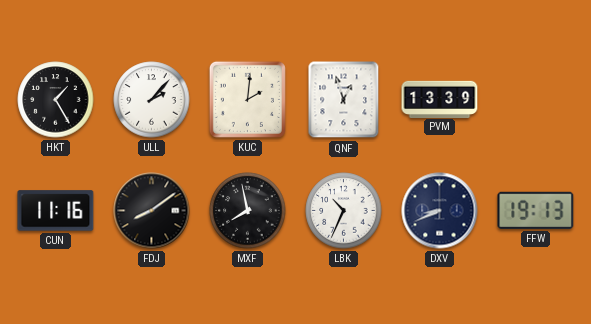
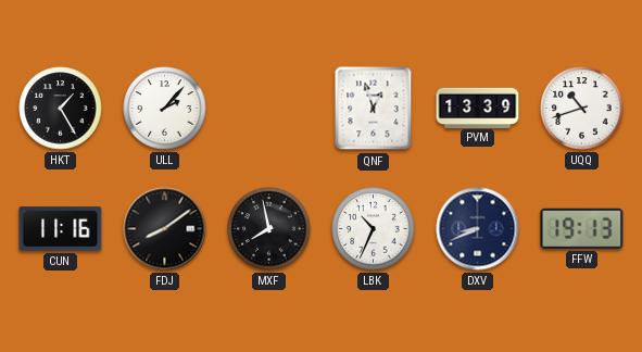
KUC: 2:01 -> none
UQQ: none -> 10:42
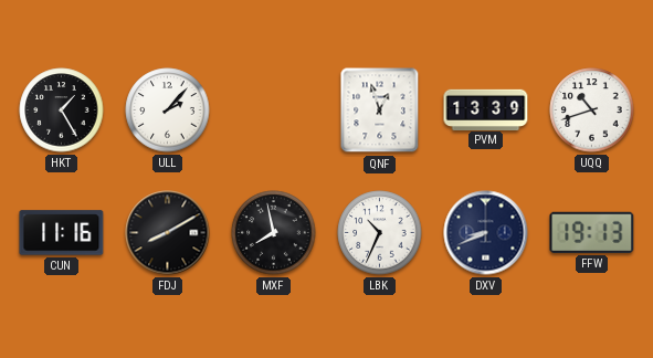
FDJ: 8:09 -> 8:10
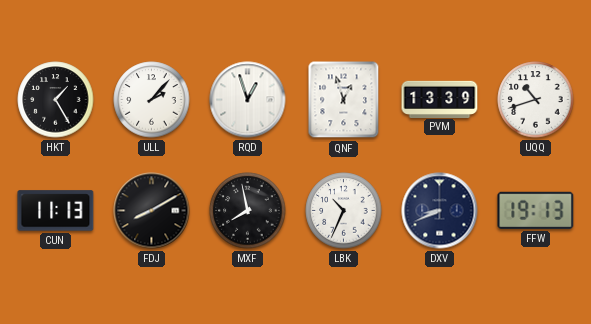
RQD: none -> 12:57
CUN: 11:16 -> 11:13
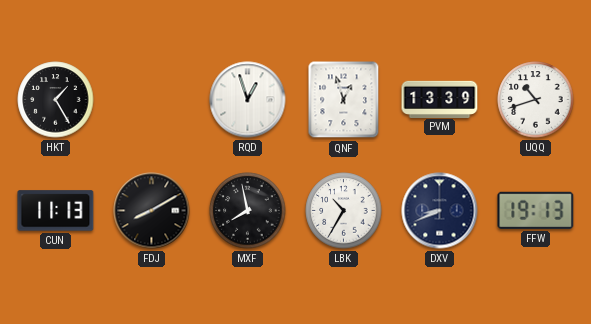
ULL: 2:07 -> none
LBK: 10:34 -> 10:35
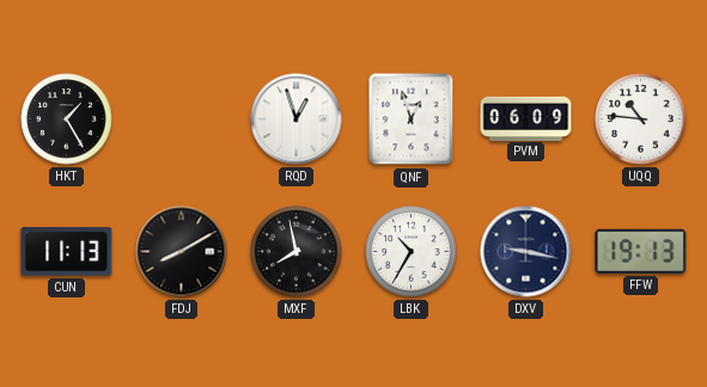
PVM: 13:39 -> 06:09
UQQ: 10:42 -> 10:46
DXV: 8:41 -> 9:17
